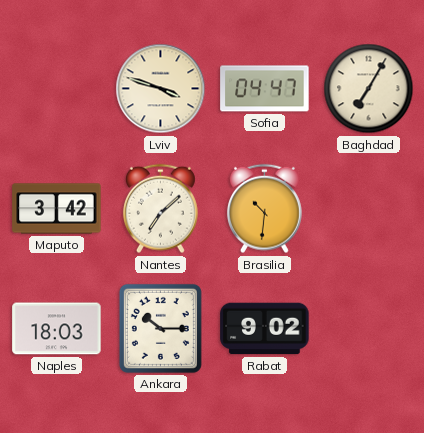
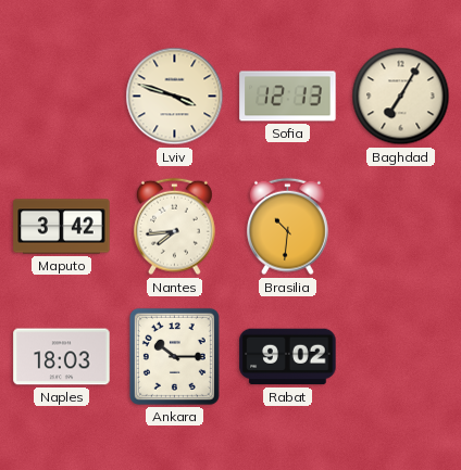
Sofia: 04:47 -> 12:13
Nantes: 7:08 -> 7:44
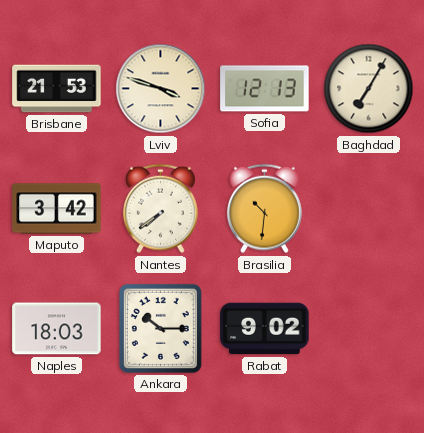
Brisbane: none -> 21:53
Nantes: 7:44 -> 7:39
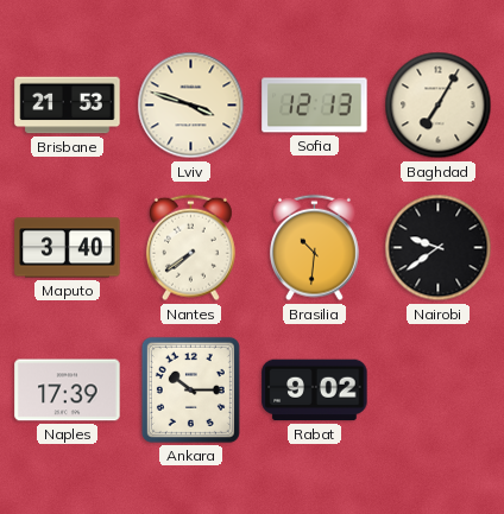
Maputo: 3:42 -> 3:40
Nairobi: none -> 9:39
Naples: 18:03 -> 17:39
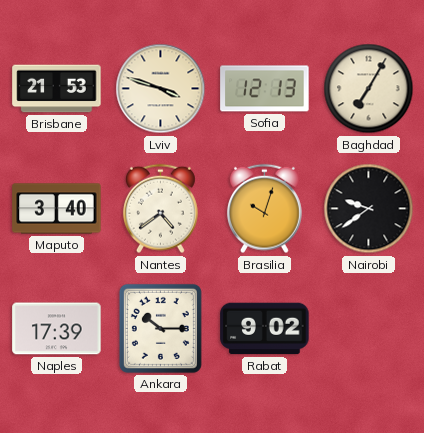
Nantes: 7:39 -> 4:39
Brasilia: 10:31 -> 10:03
